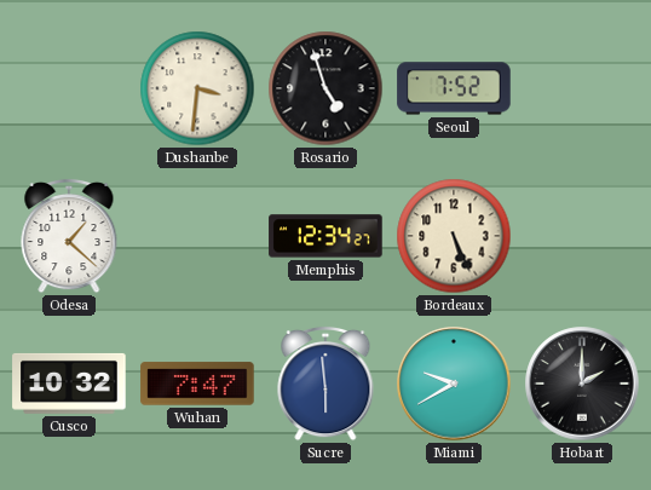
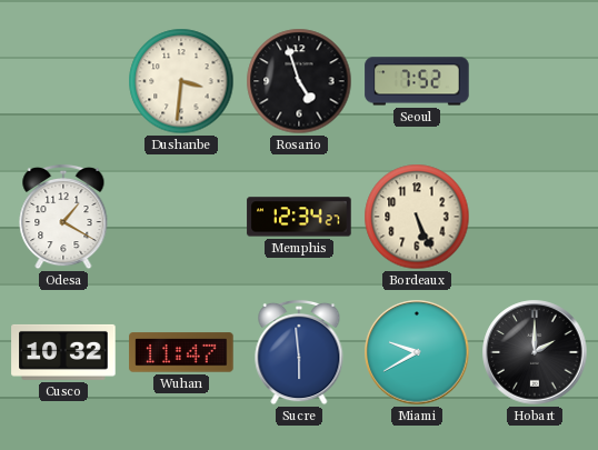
Odesa: 1:22 -> 1:20
Wuhan: 7:47 -> 11:47
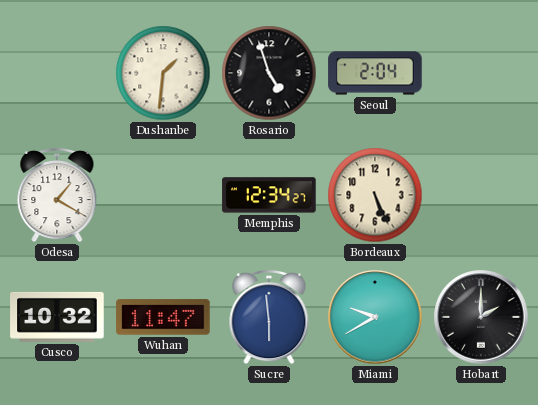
Dushanbe: 3:31 -> 1:31
Seoul: 7:52 -> 2:04
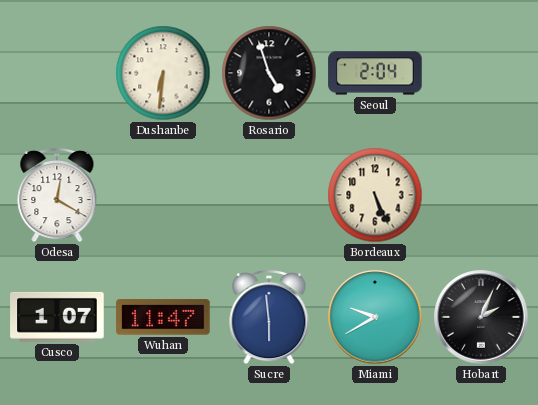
Dushanbe: 1:31 -> 6:31
Odesa: 1:20 -> 12:20
Memphis: 12:34 -> none
Cusco: 10:32 -> 1:07
Hobart: 2:00 -> 2:04
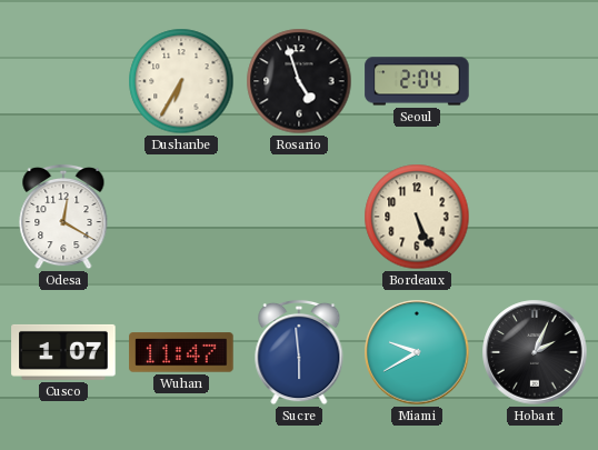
Dushanbe: 6:31 -> 6:35
